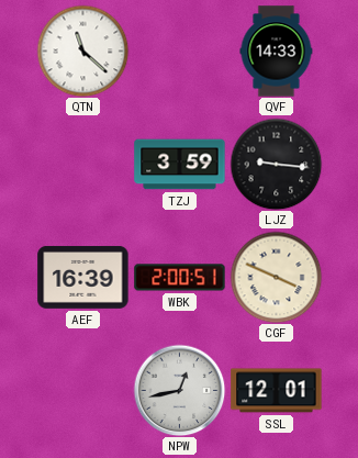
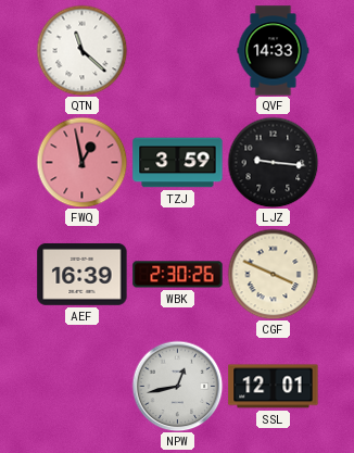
FWQ: none -> 12:58
WBK: 2:00 -> 2:30
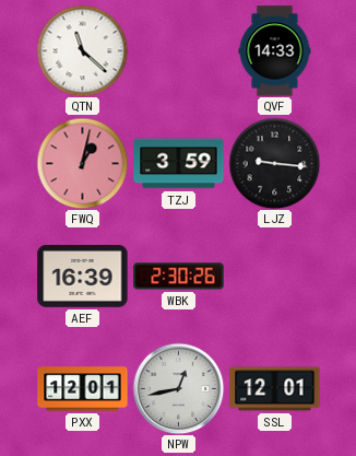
FWQ: 12:58 -> 1:02
CGF: 3:49 -> none
PXX: none -> 12:01
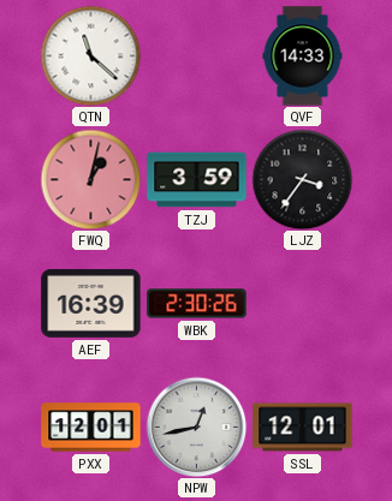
LJZ: 9:16 -> 3:36
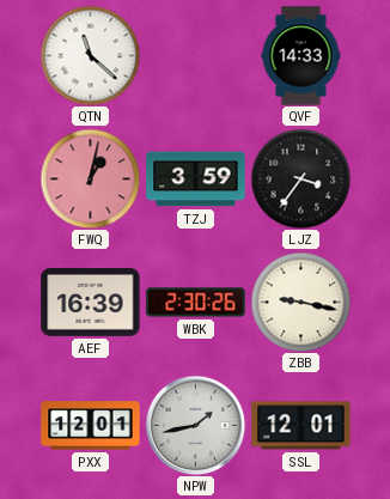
ZBB: none -> 9:17
NPW: 12:43 -> 1:43
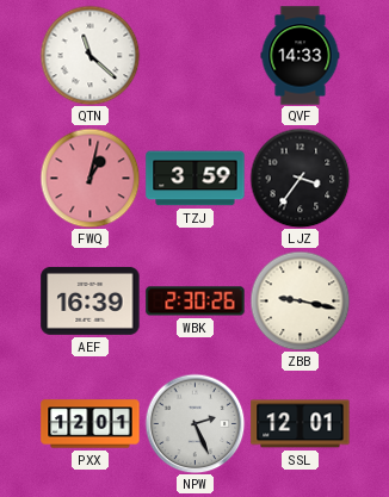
NPW: 1:43 -> 2:26
